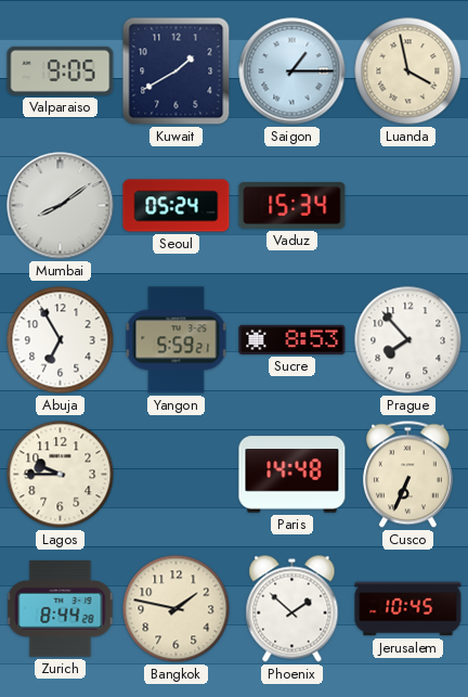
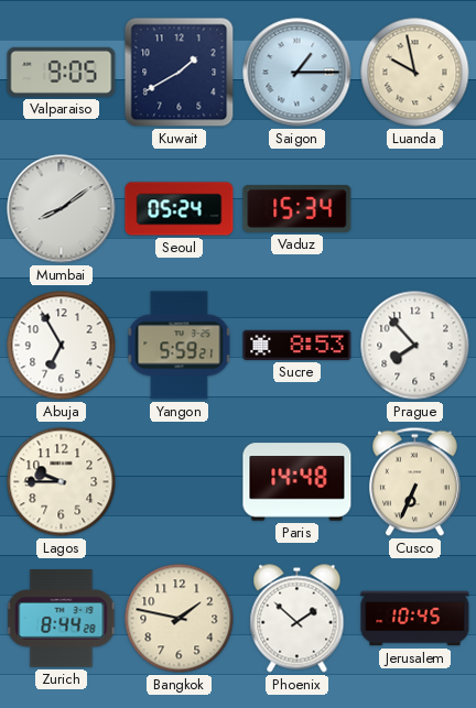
Luanda: 3:58 -> 9:58
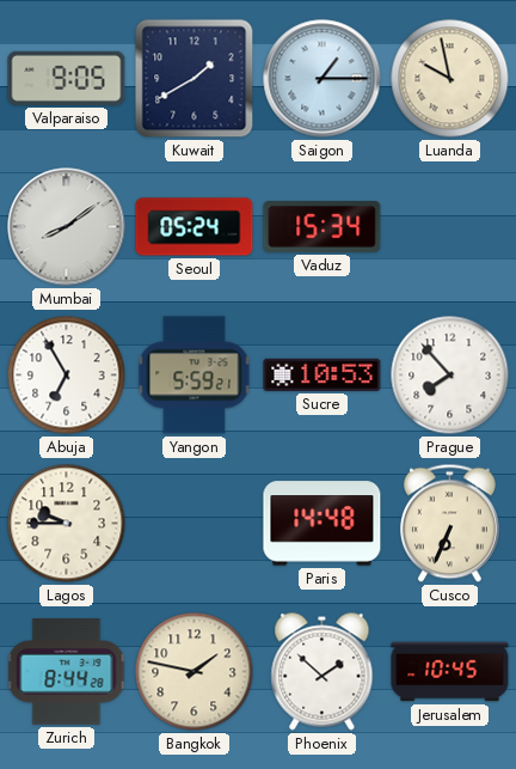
Sucre: 8:53 -> 10:53
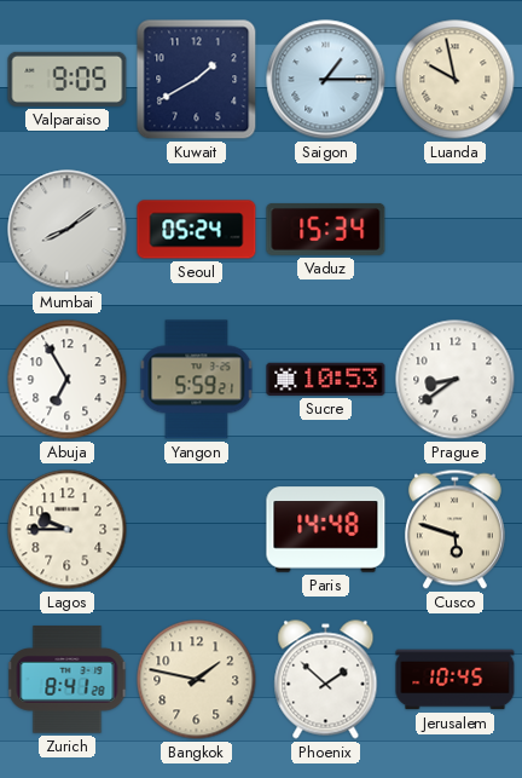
Prague: 7:53 -> 8:39
Cusco: 6:34 -> 5:48
Zurich: 8:44 -> 8:41
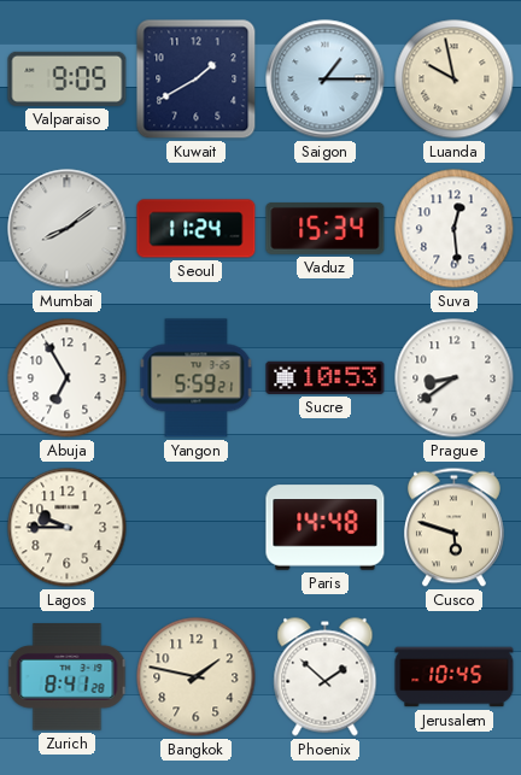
Seoul: 05:24 -> 11:24
Suva: none -> 12:29
